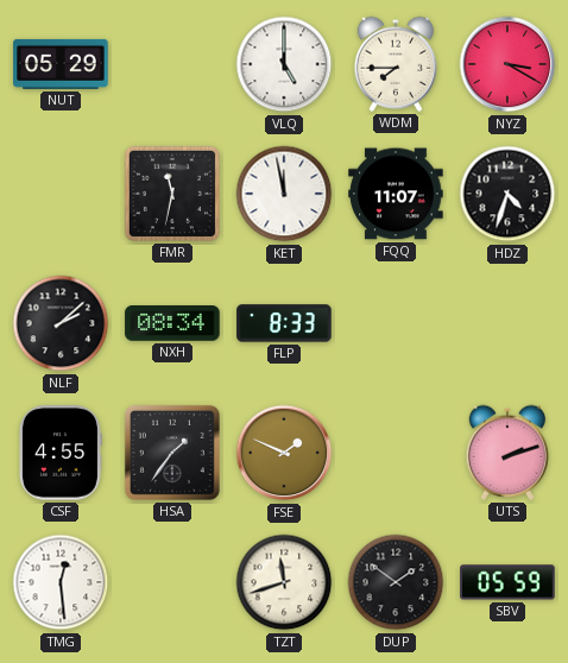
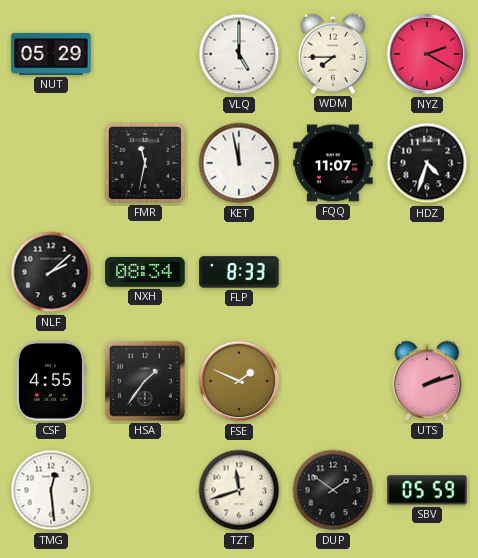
NYZ: 3:20 -> 2:20
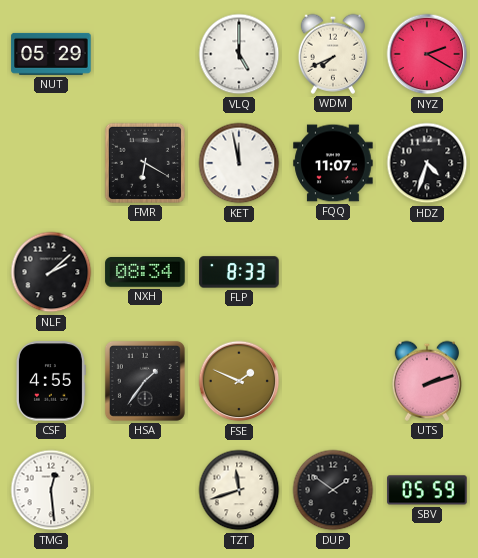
WDM: 7:45 -> 7:41
FMR: 11:32 -> 6:20
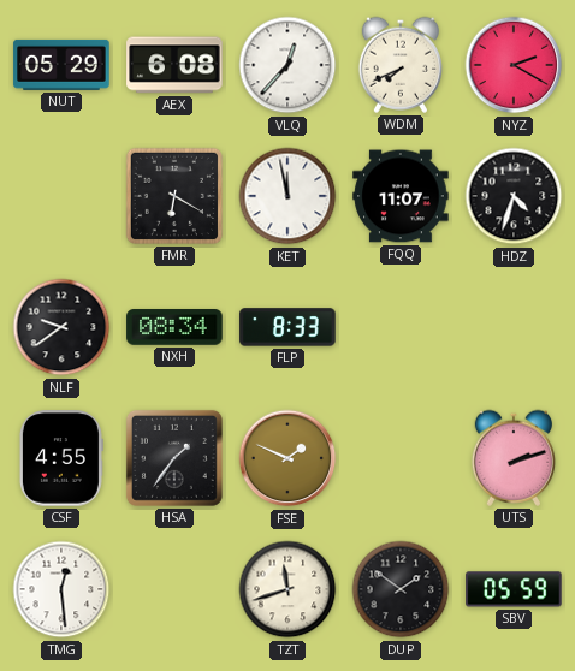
AEX: none -> 6:08
VLQ: 5:00 -> 12:37
NLF: 2:08 -> 9:39
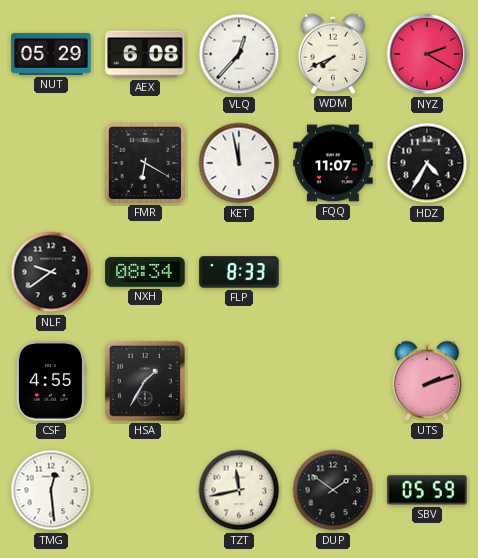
HDZ: 4:33 -> 4:35
HSA: 1:36 -> 1:35
FSE: 1:49 -> none
TZT: 11:42 -> 11:43
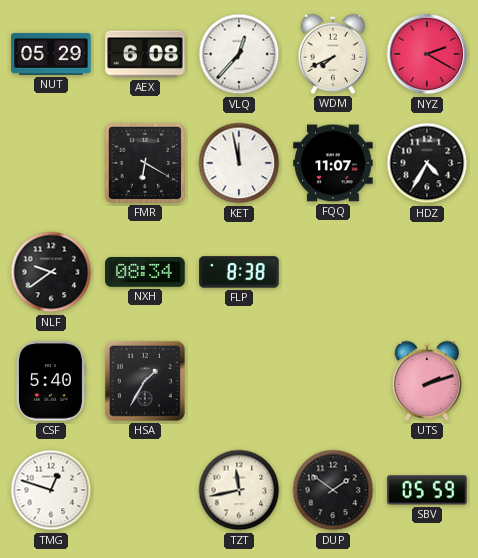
FLP: 8:33 -> 8:38
CSF: 4:55 -> 5:40
TMG: 12:29 -> 12:48
